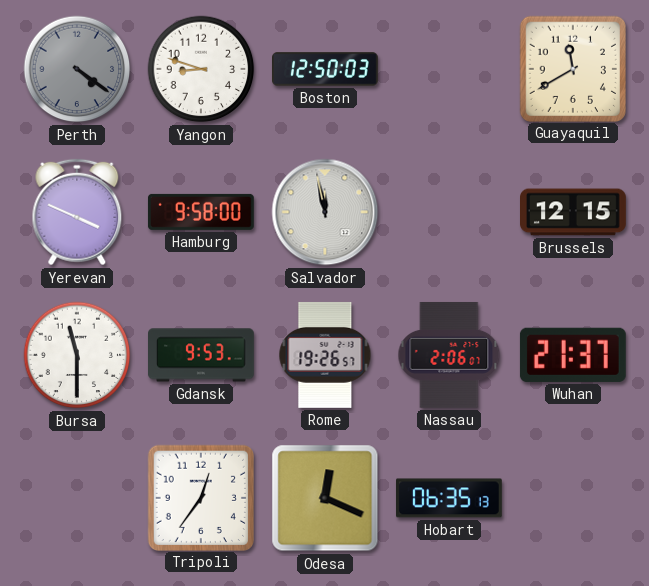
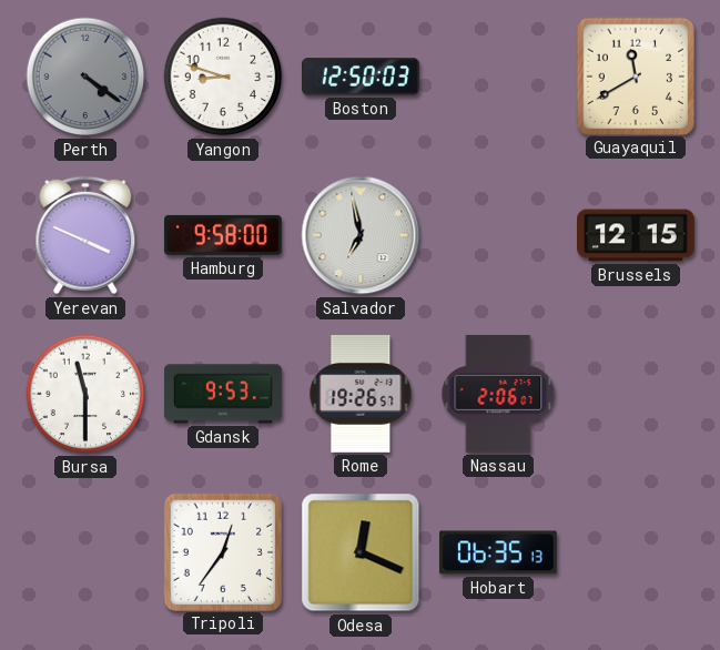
Salvador: 11:58 -> 6:58
Wuhan: 21:37 -> none
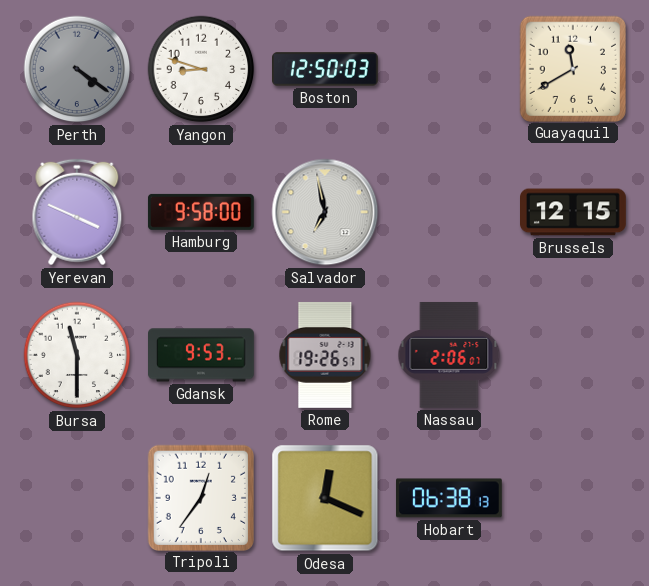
Hobart: 06:35 -> 06:38
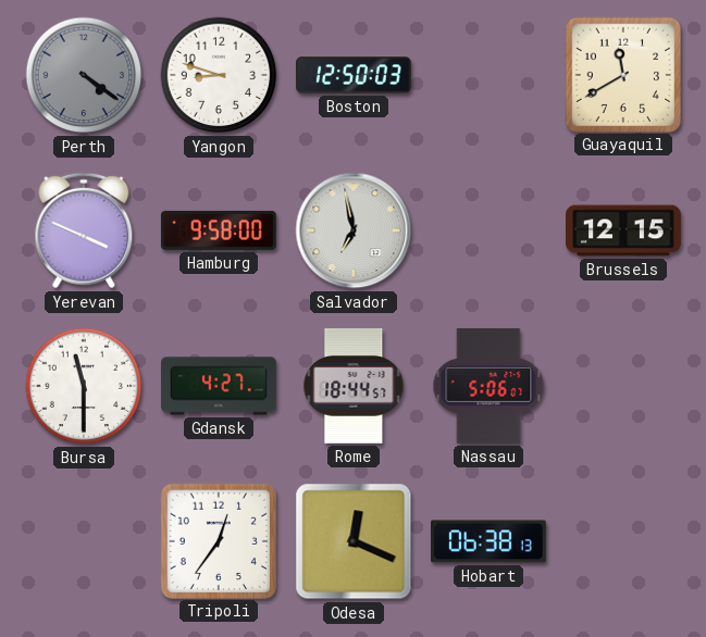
Gdansk: 9:53 -> 4:27
Rome: 19:26 -> 18:44
Nassau: 2:06 -> 5:06
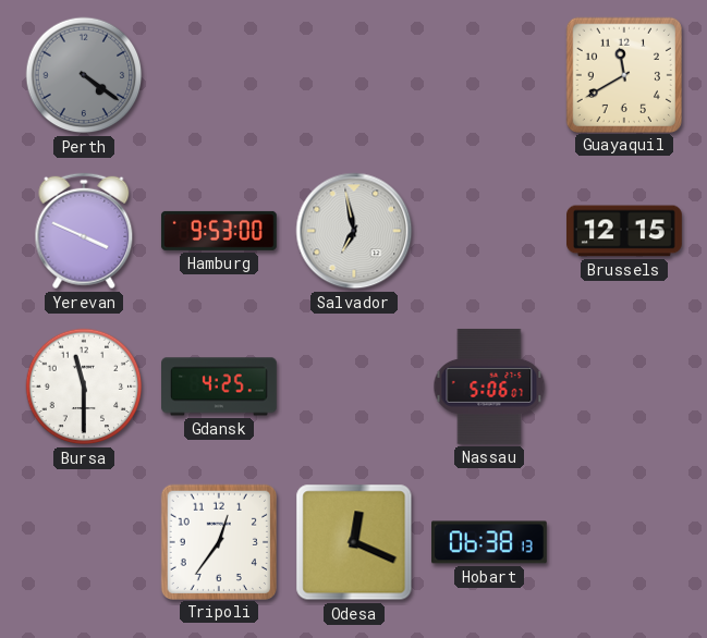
Yangon: 8:48 -> none
Boston: 12:50 -> none
Hamburg: 9:58 -> 9:53
Gdansk: 4:27 -> 4:25
Rome: 18:44 -> none
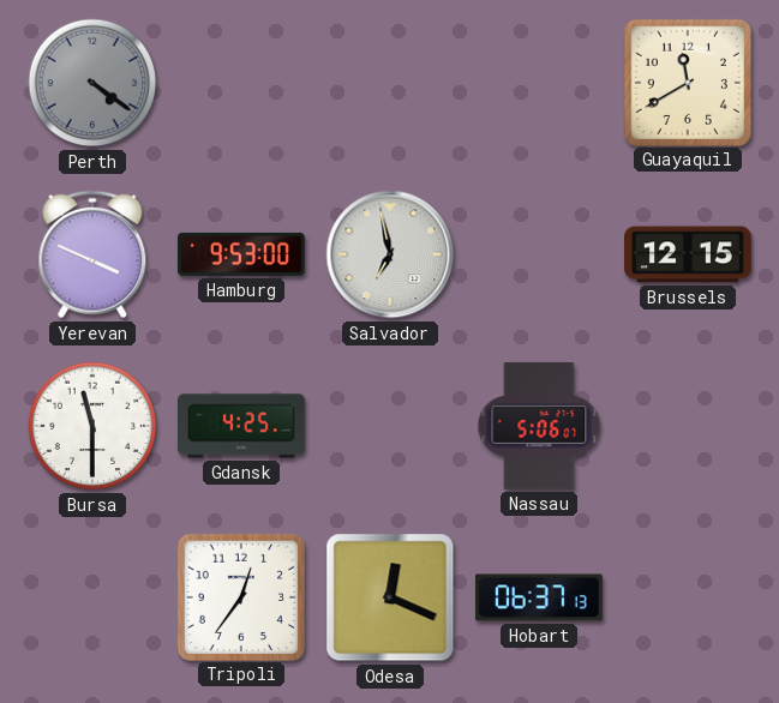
Hobart: 06:38 -> 06:37
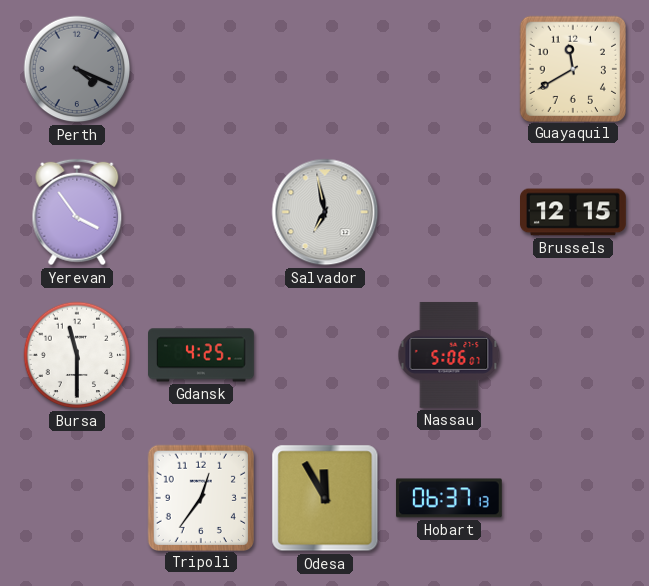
Perth: 4:21 -> 4:19
Yerevan: 3:49 -> 3:54
Hamburg: 9:53 -> none
Odesa: 12:19 -> 11:55
